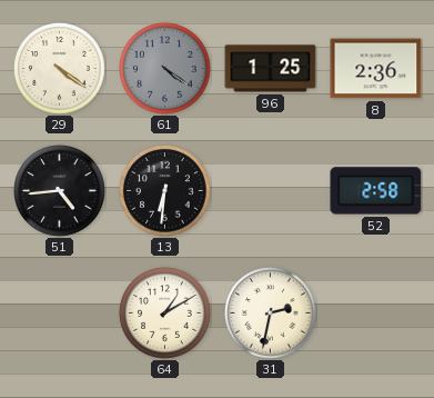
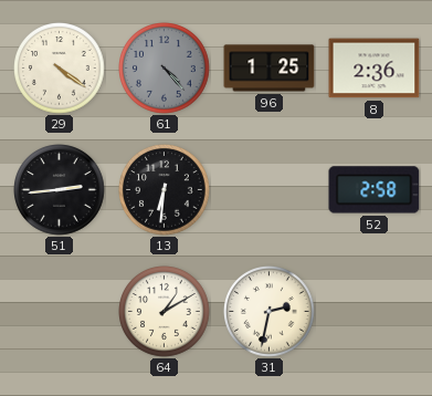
61: 4:21 -> 4:23
51: 4:44 -> 2:44
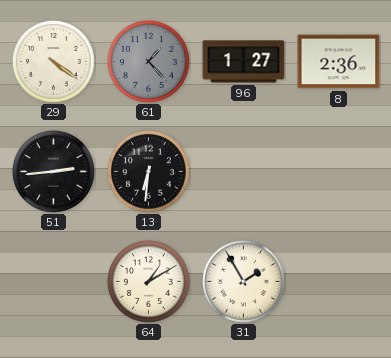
61: 4:23 -> 1:23
96: 1:25 -> 1:27
52: 2:58 -> none
31: 2:32 -> 1:55
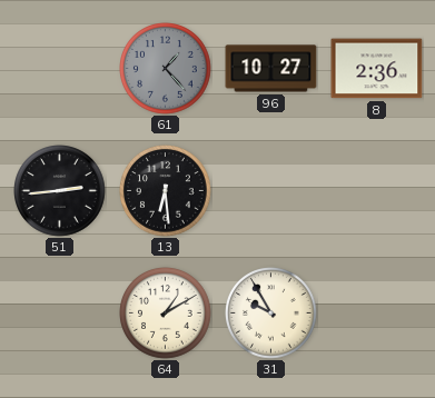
29: 4:21 -> none
96: 1:27 -> 10:27
13: 6:31 -> 6:29
31: 1:55 -> 9:55
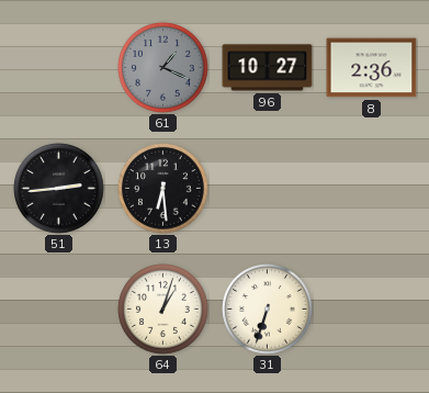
61: 1:23 -> 1:19
64: 1:10 -> 1:03
31: 9:55 -> 6:33
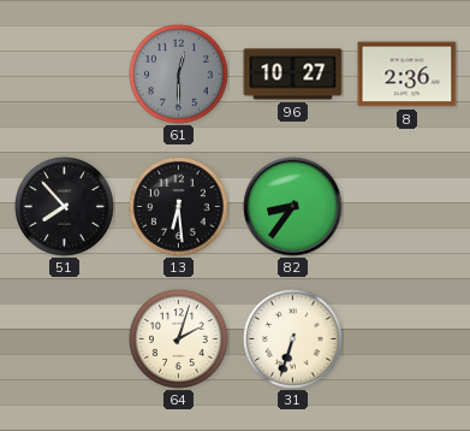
61: 1:19 -> 12:30
51: 2:44 -> 7:53
82: none -> 8:36
64: 1:03 -> 2:03
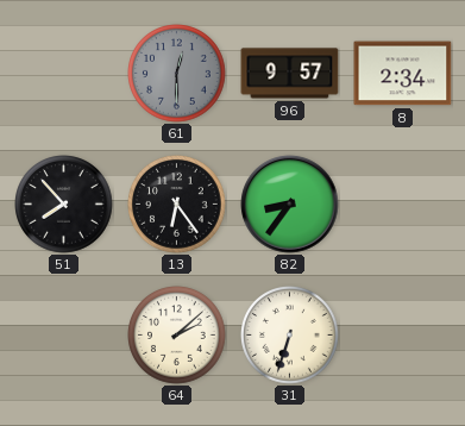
96: 10:27 -> 9:57
8: 2:36 -> 2:34
13: 6:29 -> 6:24
64: 2:03 -> 2:08
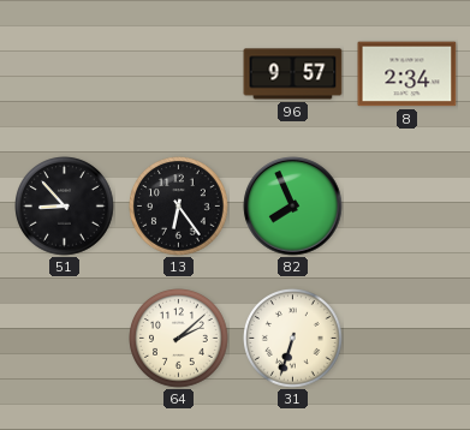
61: 12:30 -> none
51: 7:53 -> 8:53
82: 8:36 -> 7:56
